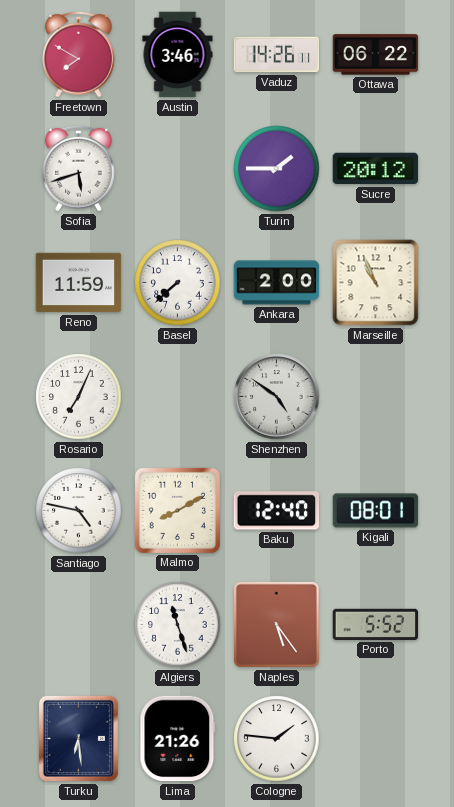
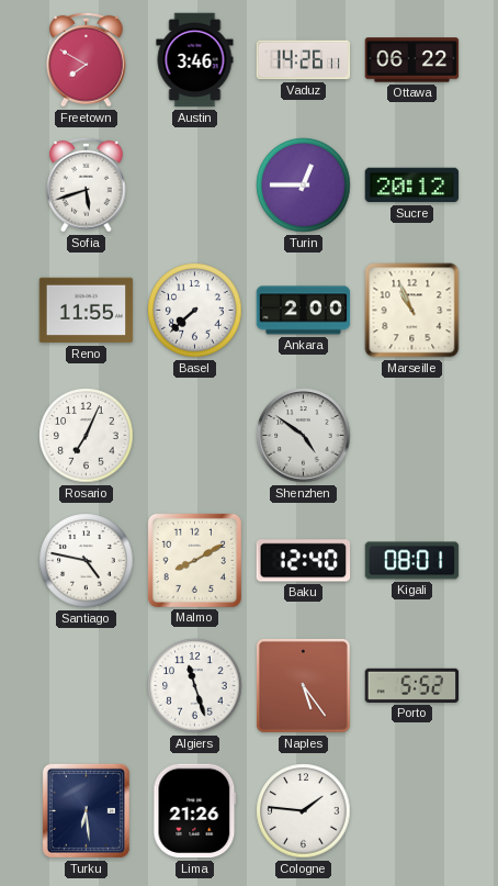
Turin: 1:45 -> 12:45
Reno: 11:59 -> 11:55
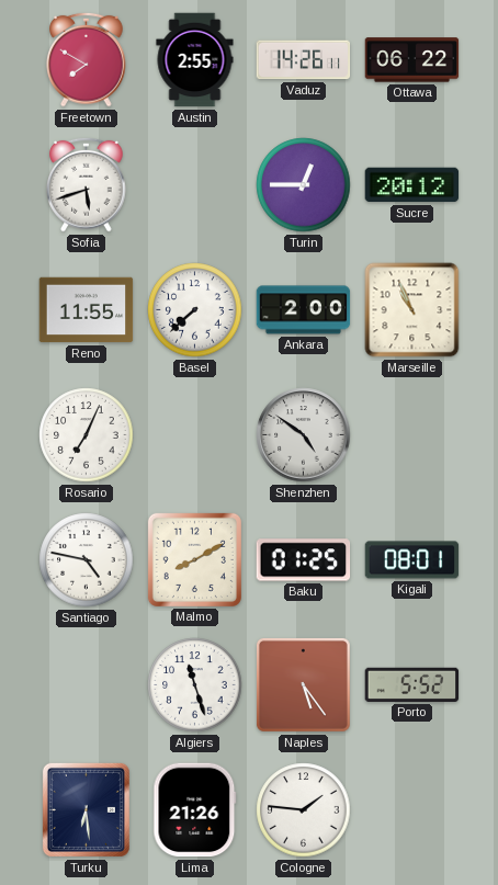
Austin: 3:46 -> 2:55
Baku: 12:40 -> 01:25
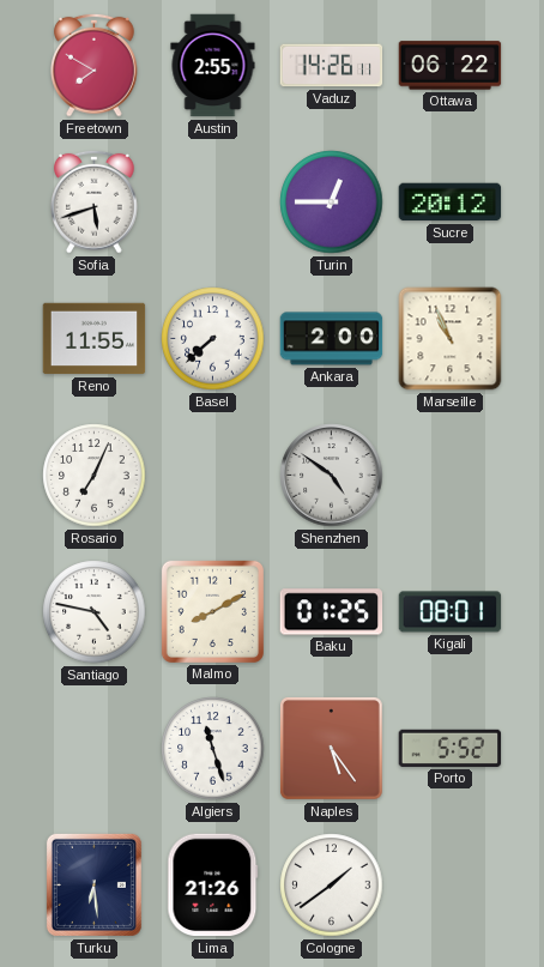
Cologne: 1:46 -> 1:39
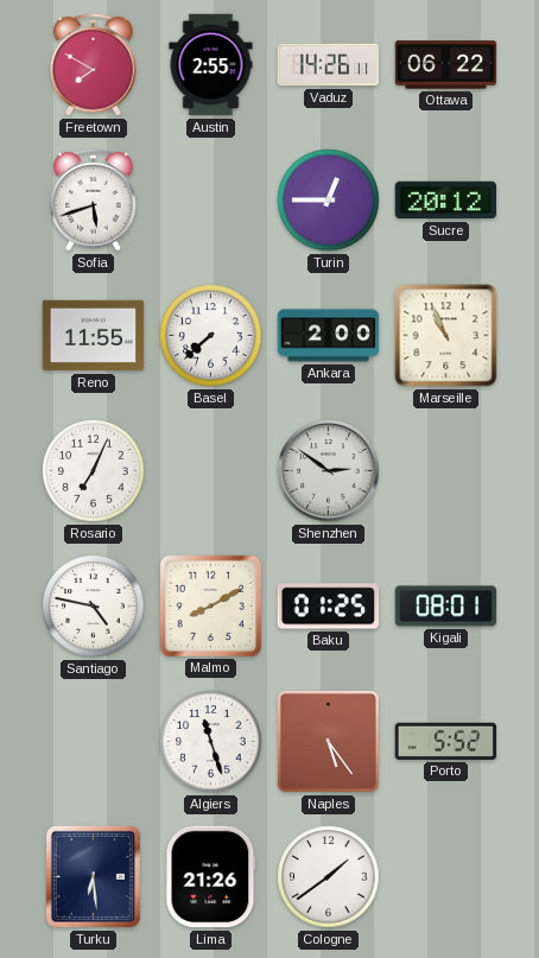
Shenzhen: 4:51 -> 2:51
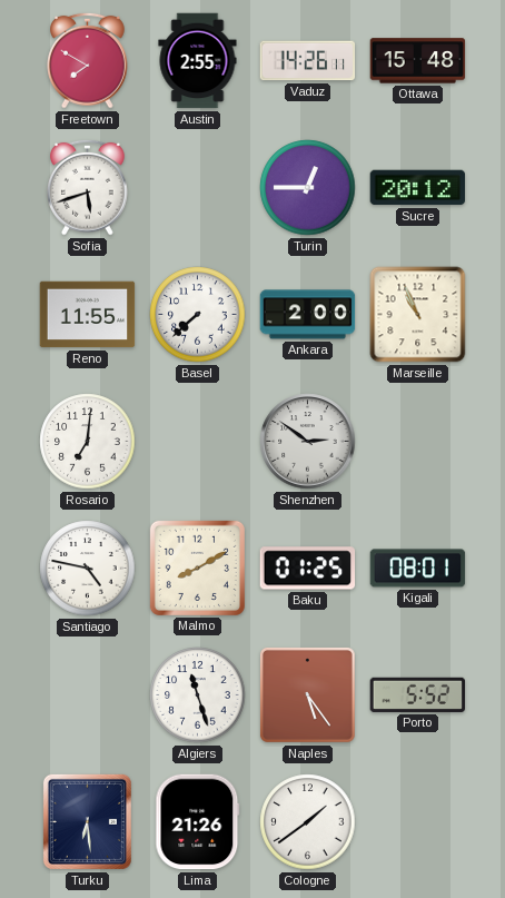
Ottawa: 06:22 -> 15:48
Rosario: 7:04 -> 7:01
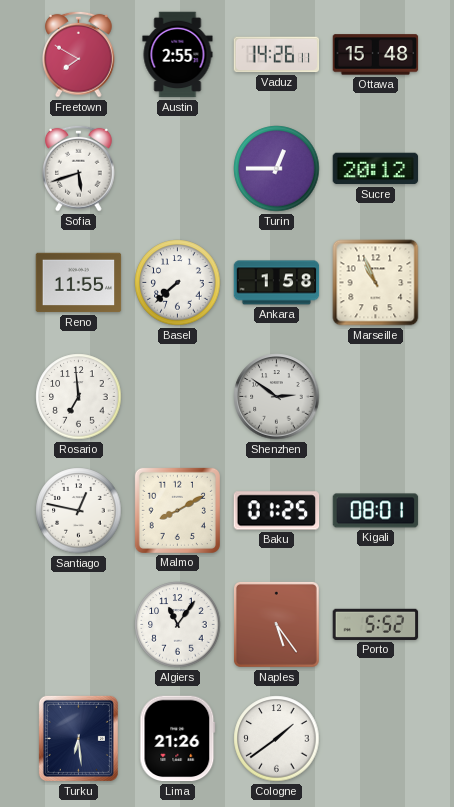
Ankara: 2:00 -> 1:58
Rosario: 7:01 -> 6:59
Santiago: 4:47 -> 12:47
Algiers: 11:27 -> 11:06
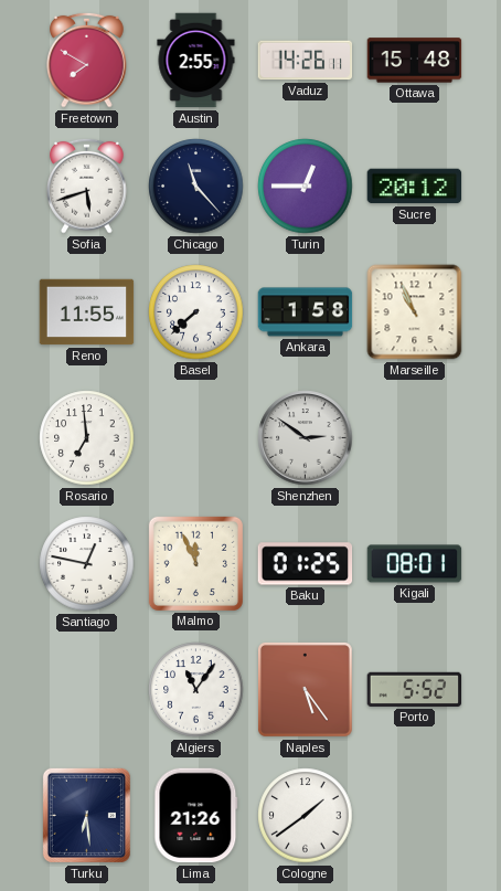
Chicago: none -> 11:23
Malmo: 8:10 -> 11:56
